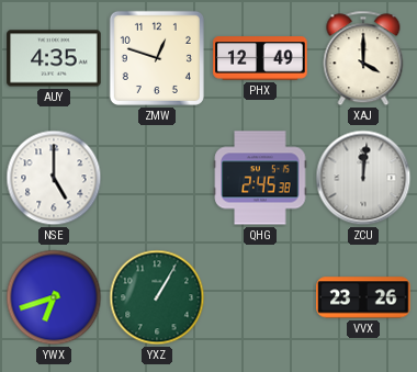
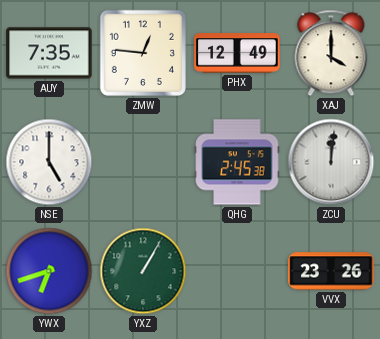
AUY: 4:35 -> 7:35
ZMW: 12:48 -> 12:46
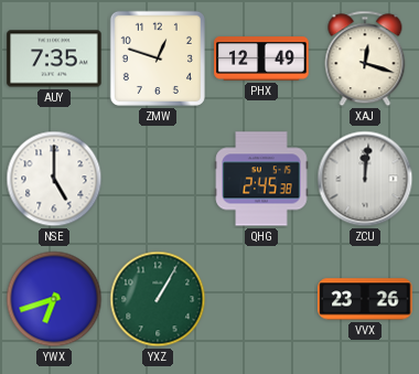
ZMW: 12:46 -> 12:48
XAJ: 4:00 -> 12:18
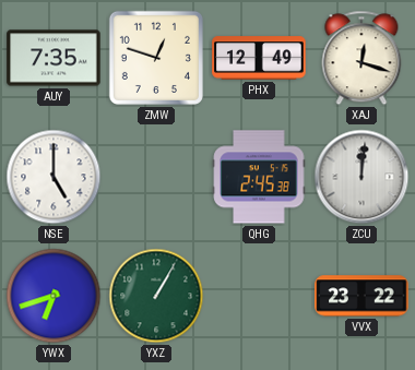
VVX: 23:26 -> 23:22
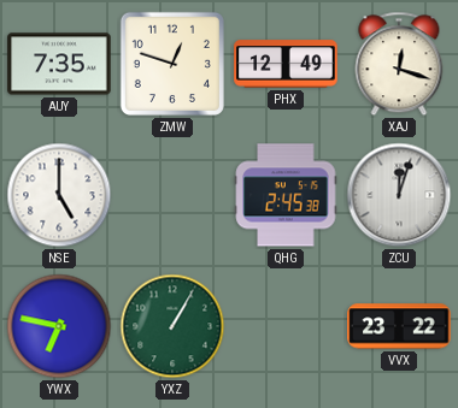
ZCU: 12:01 -> 12:03
YWX: 6:42 -> 6:47
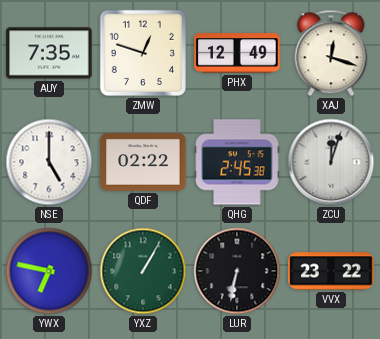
QDF: none -> 02:22
LUR: none -> 6:32
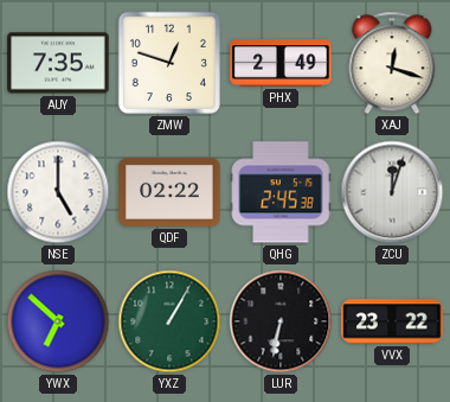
PHX: 12:49 -> 2:49
YWX: 6:47 -> 6:52
